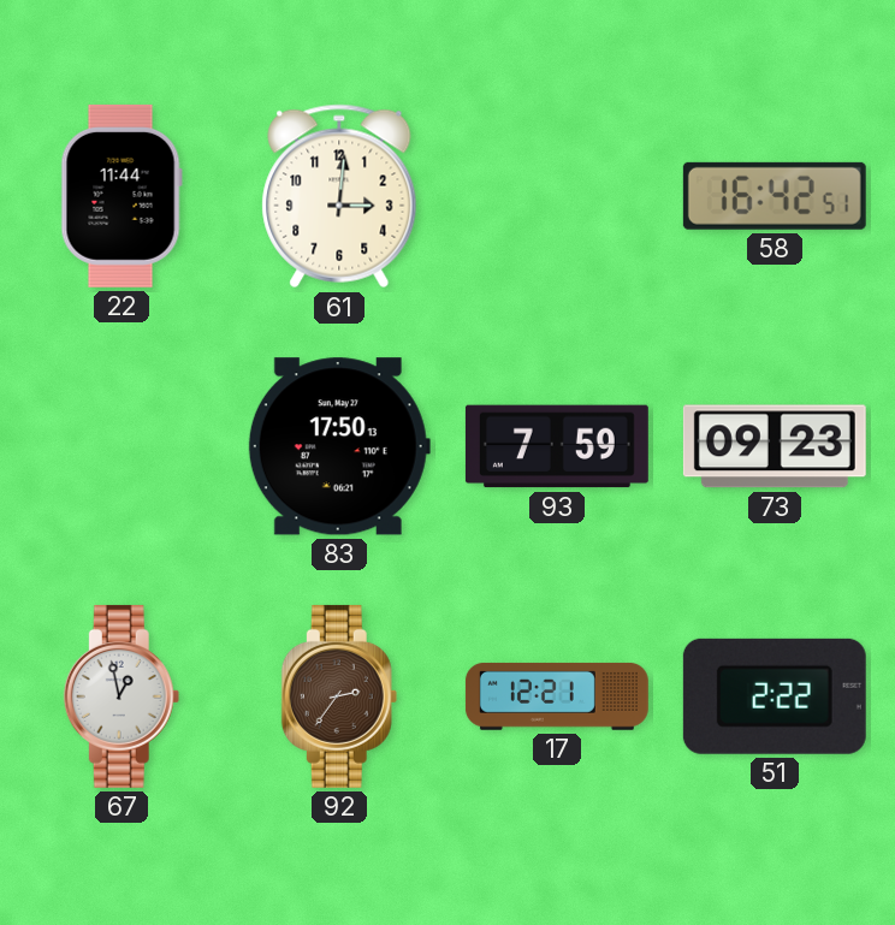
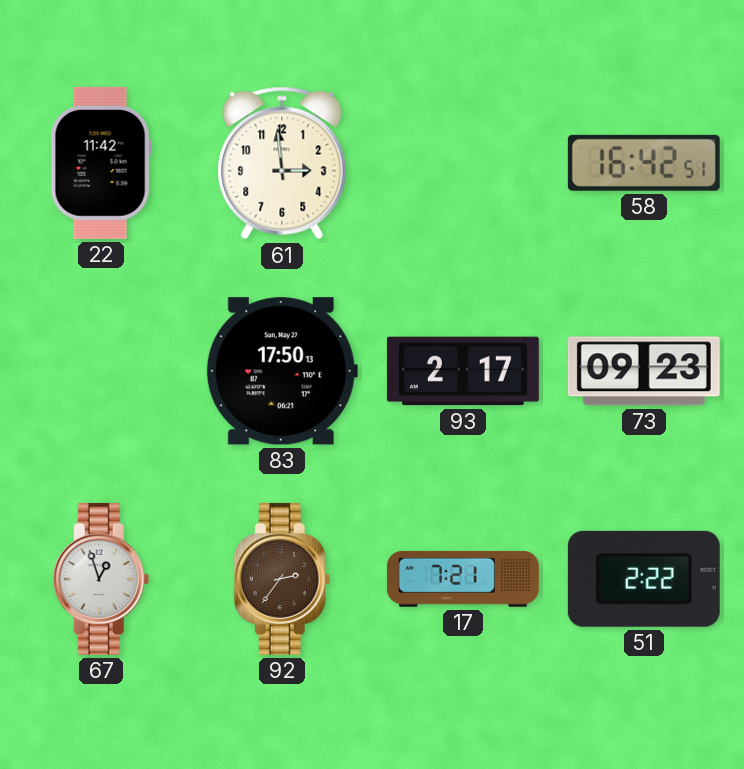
22: 11:44 -> 11:42
61: 3:01 -> 2:59
93: 7:59 -> 2:17
67: 12:58 -> 12:57
17: 12:21 -> 7:21
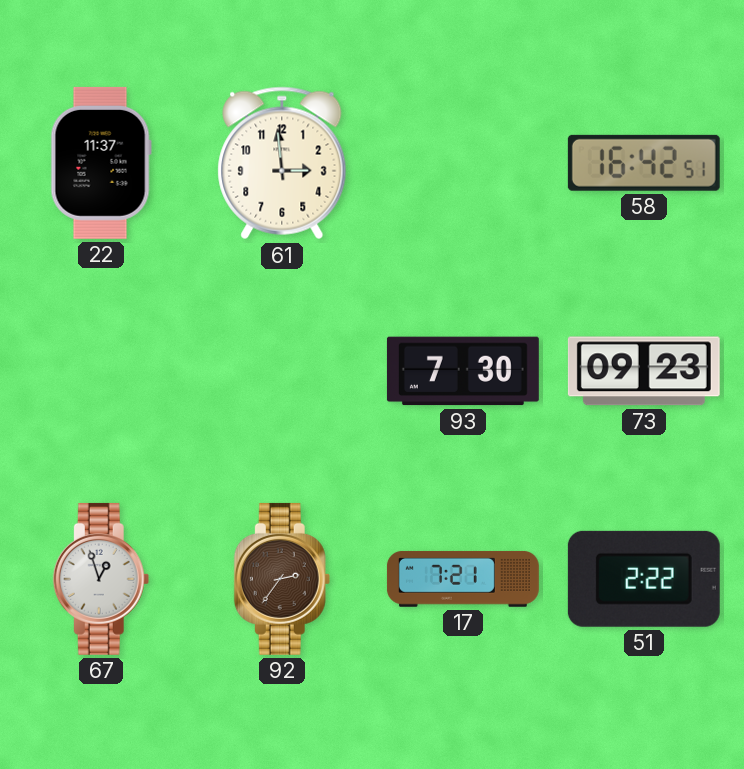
22: 11:42 -> 11:37
83: 17:50 -> none
93: 2:17 -> 7:30
